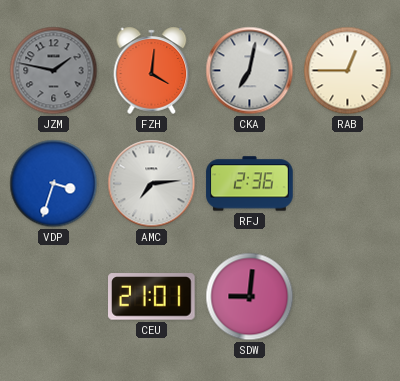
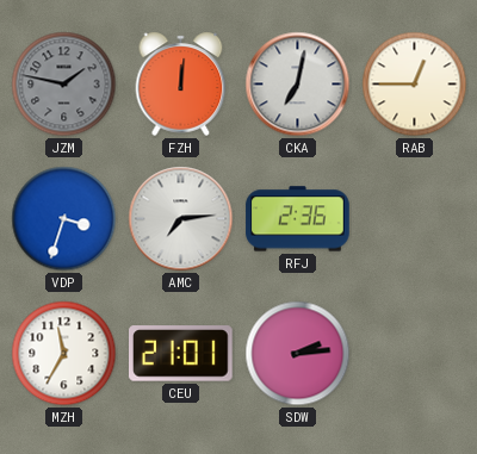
FZH: 4:01 -> 12:01
MZH: none -> 11:35
SDW: 9:01 -> 2:14
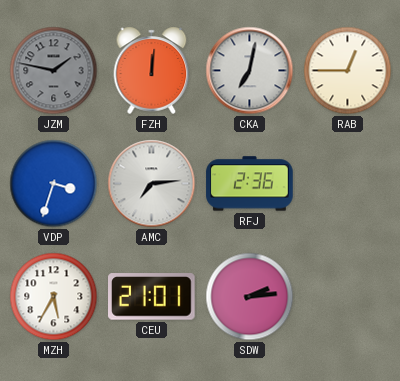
MZH: 11:35 -> 5:35
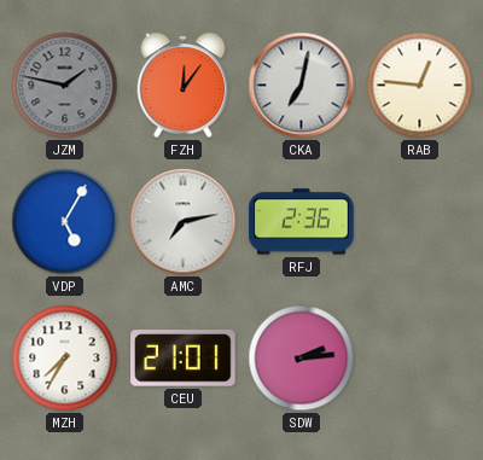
FZH: 12:01 -> 12:06
RAB: 12:45 -> 12:46
VDP: 3:33 -> 5:05
AMC: 7:14 -> 7:13
MZH: 5:35 -> 7:35
